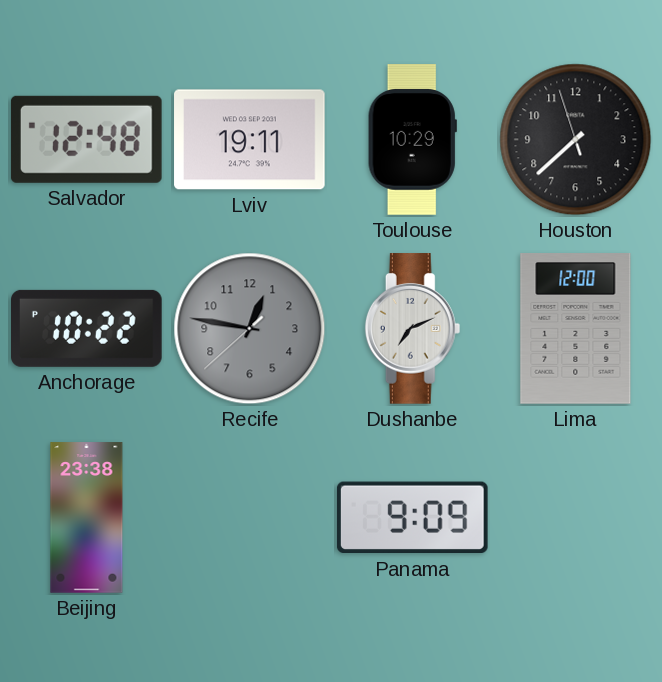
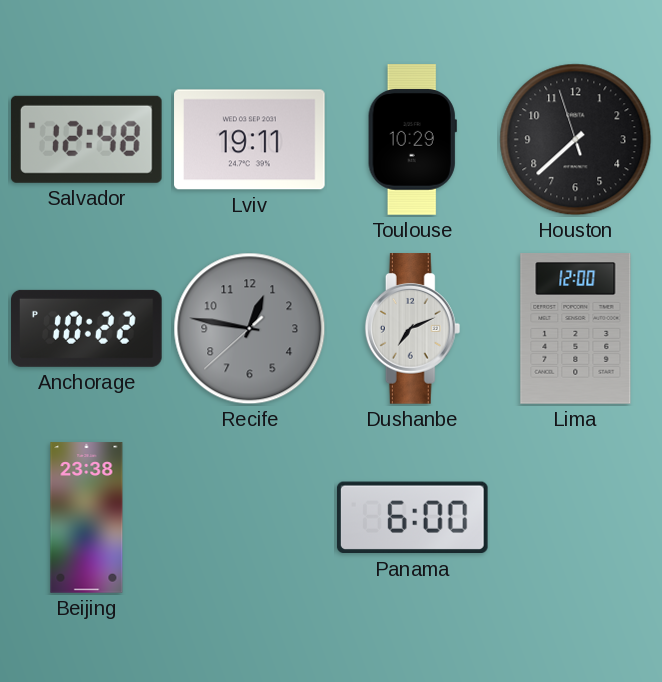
Panama: 9:09 -> 6:00
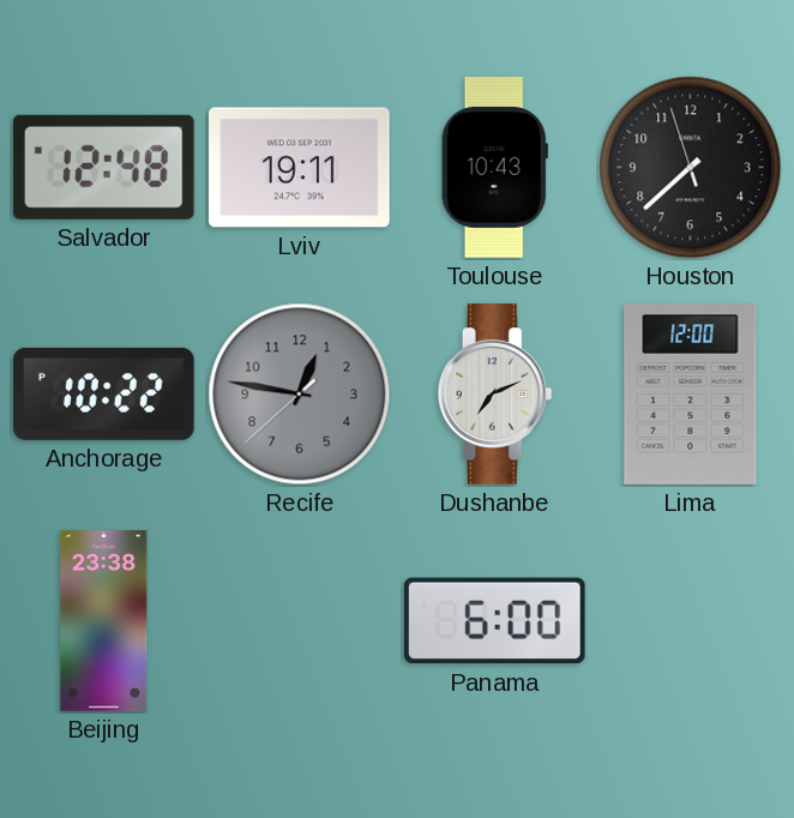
Toulouse: 10:29 -> 10:43
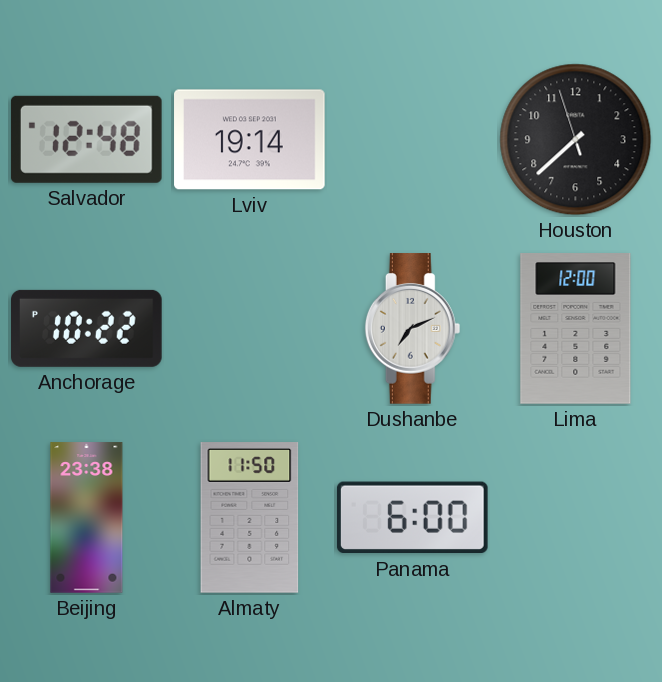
Lviv: 19:11 -> 19:14
Toulouse: 10:43 -> none
Recife: 12:46 -> none
Almaty: none -> 11:50
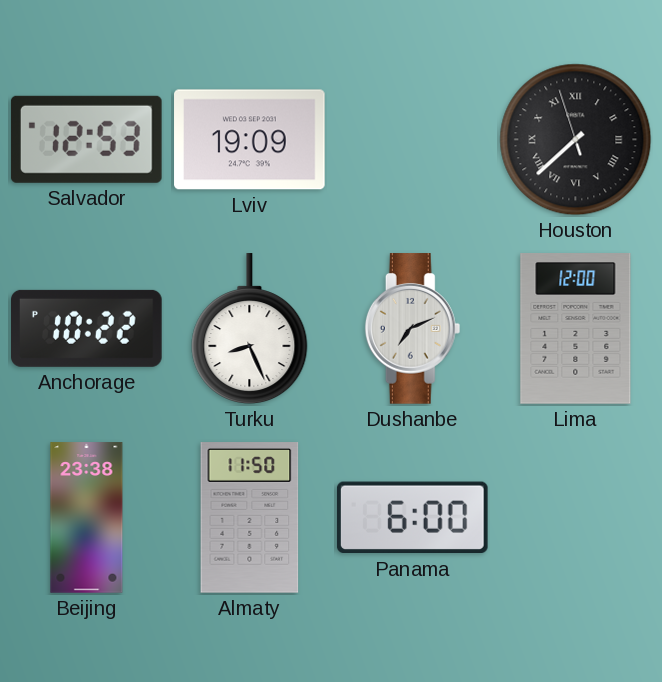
Salvador: 12:48 -> 12:53
Lviv: 19:14 -> 19:09
Houston numerals: Arabic -> Roman
Turku: none -> 8:26
